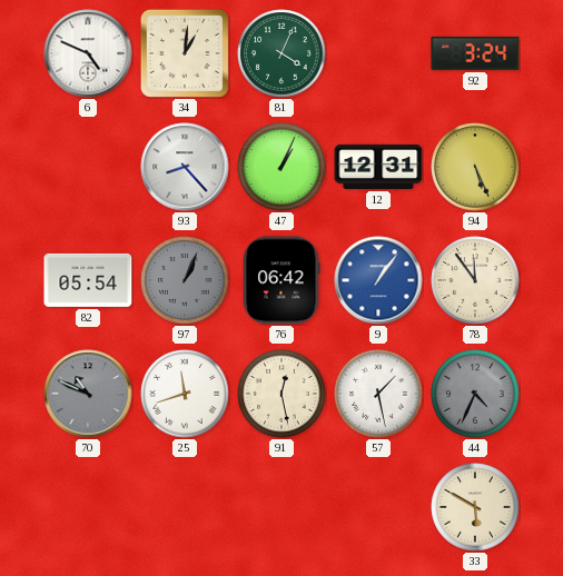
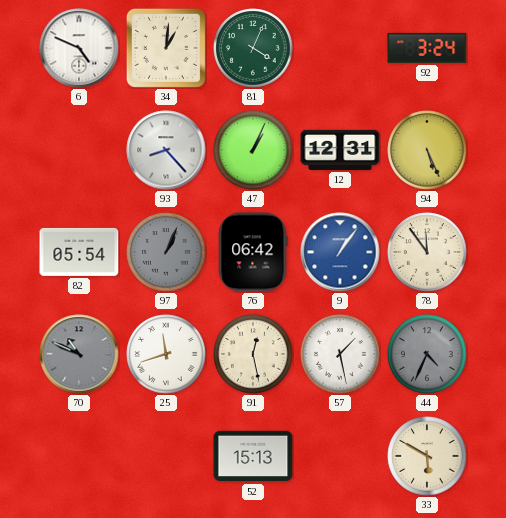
52: none -> 15:13
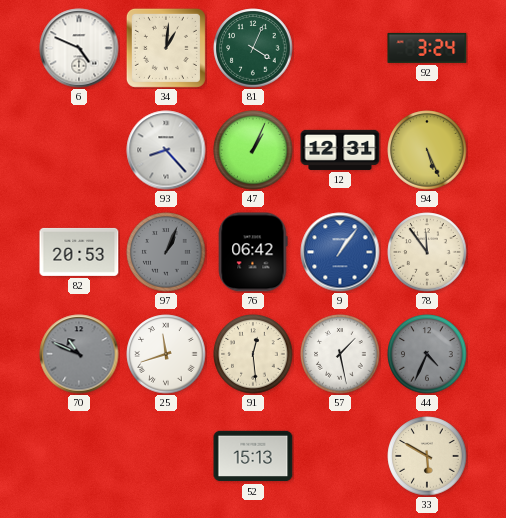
82: 05:54 -> 20:53
91: 12:28 -> 12:29
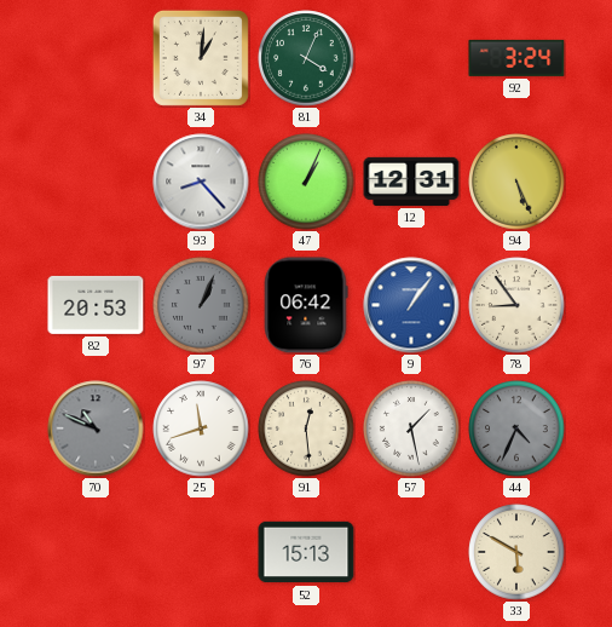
6: 4:49 -> none
78: 11:54 -> 8:54
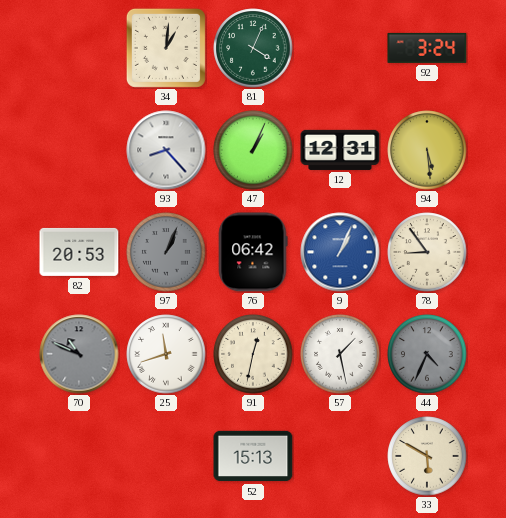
94: 5:26 -> 5:29
9: 1:06 -> 1:04
91: 12:29 -> 12:32
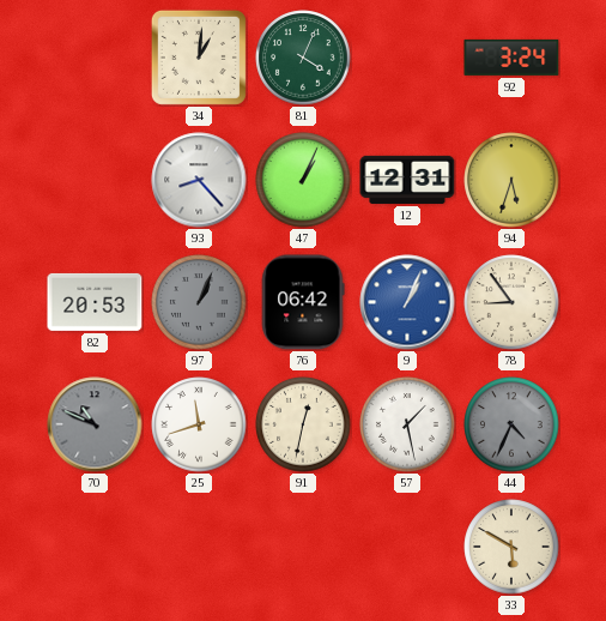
94: 5:29 -> 5:33
52: 15:13 -> none
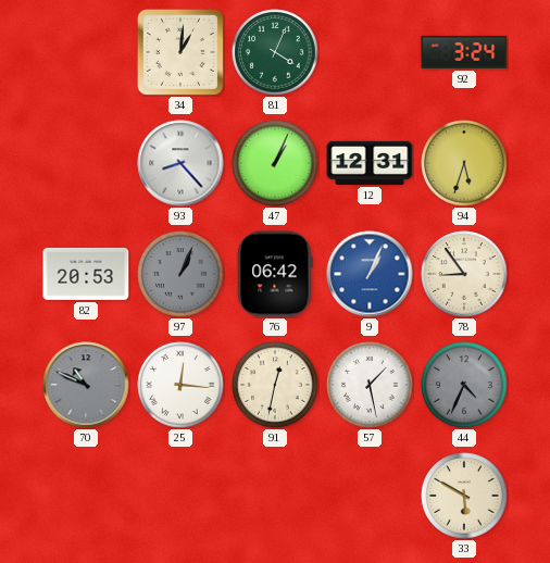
25: 11:42 -> 12:16
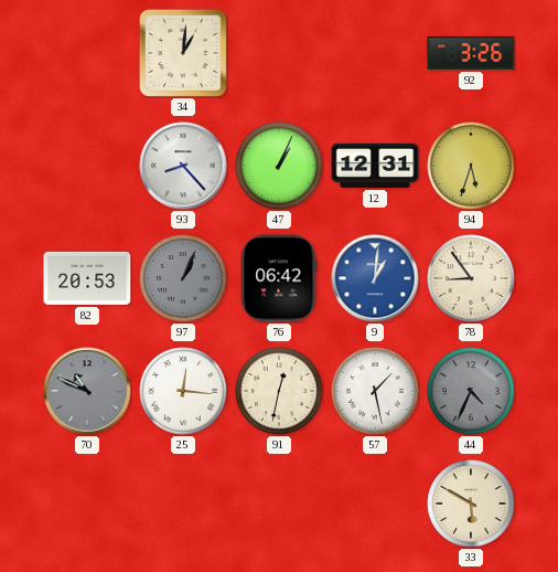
81: 4:04 -> none
92: 3:24 -> 3:26
9: 1:04 -> 1:01
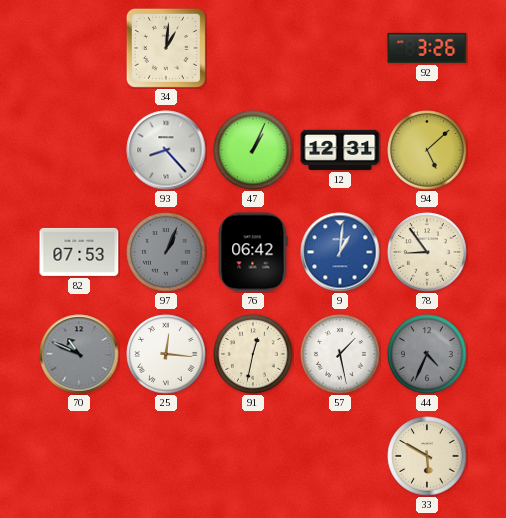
94: 5:33 -> 5:08
82: 20:53 -> 07:53
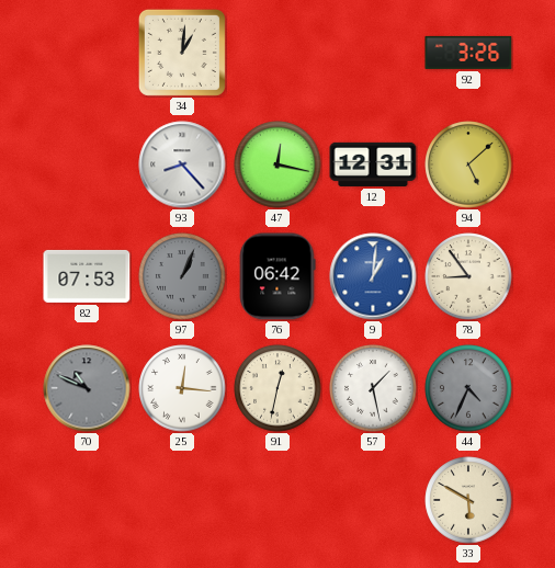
47: 1:04 -> 12:17
